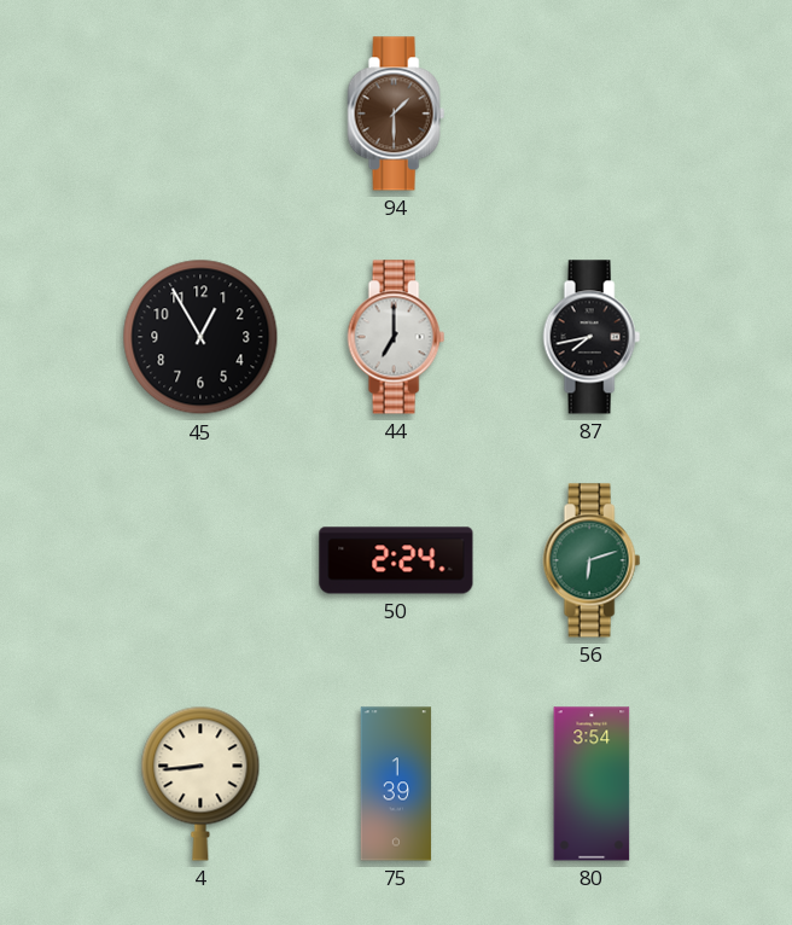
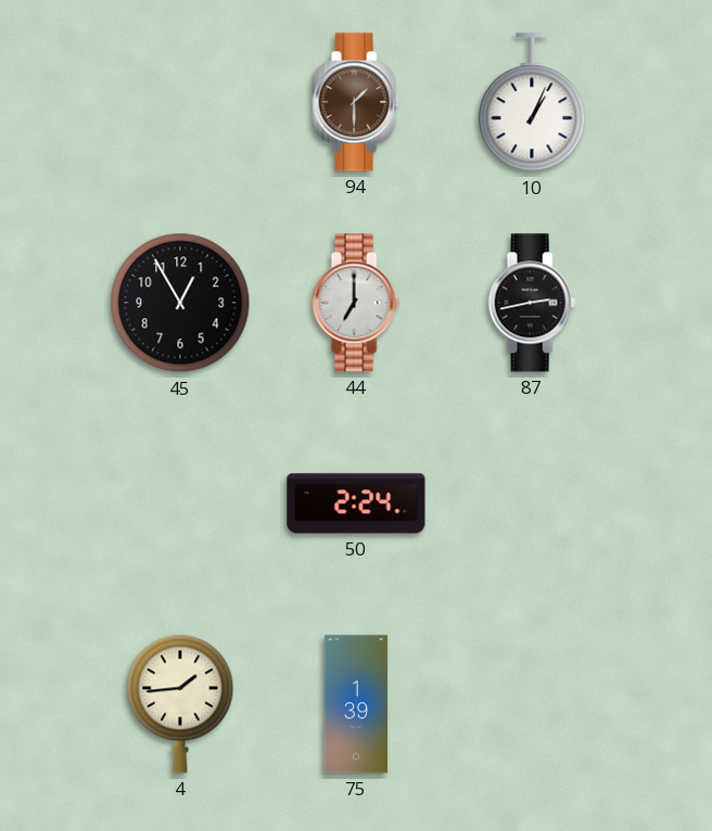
10: none -> 1:04
87: 7:43 -> 2:43
56: 6:12 -> none
4: 8:44 -> 1:44
80: 3:54 -> none
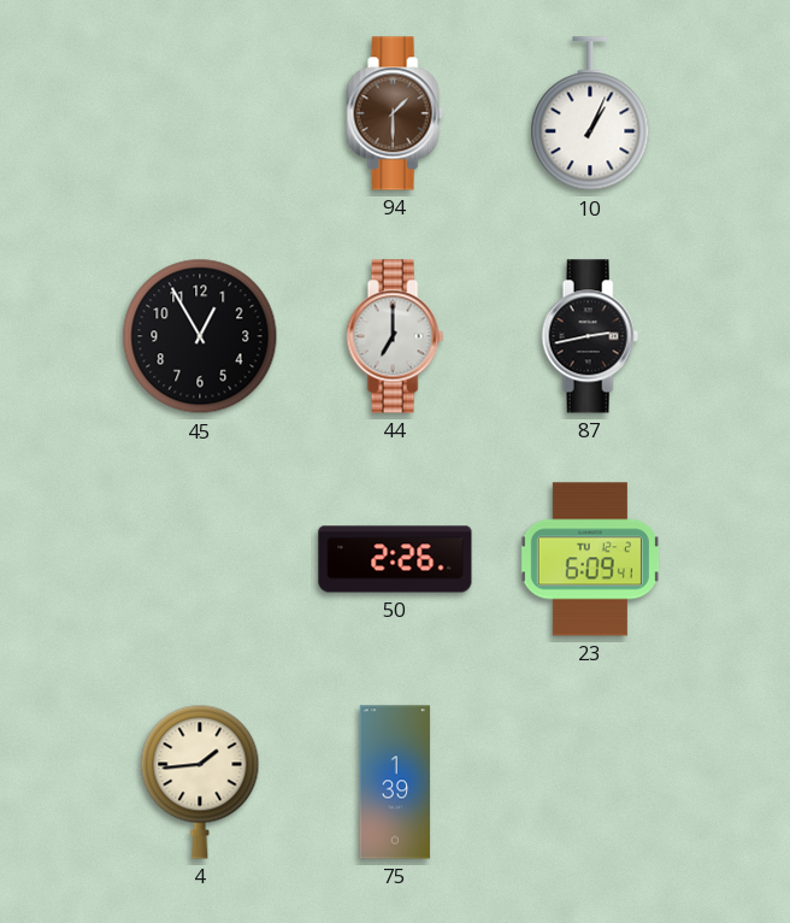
50: 2:24 -> 2:26
23: none -> 6:09
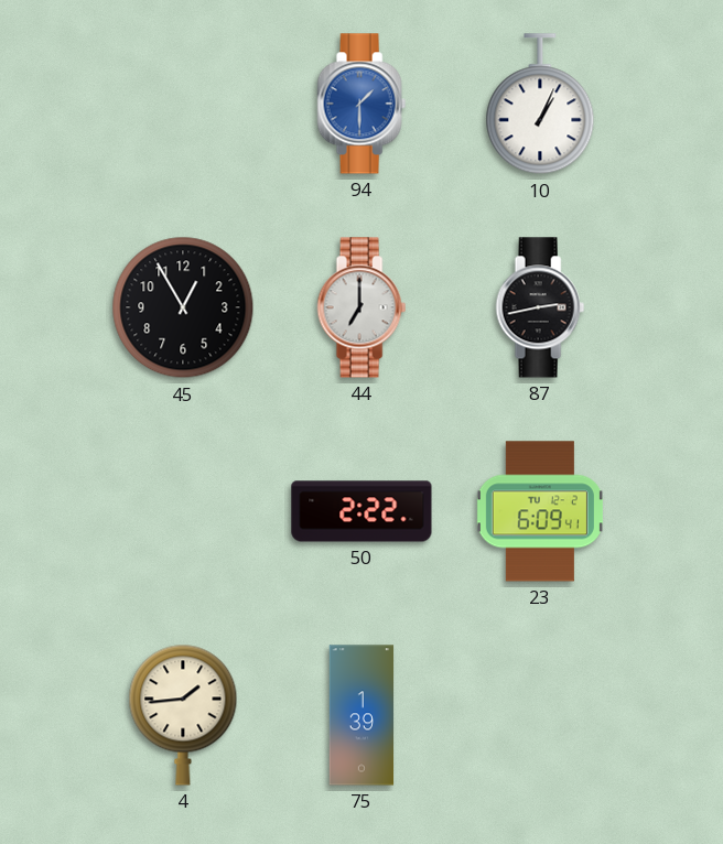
94 dial: brown -> blue
50: 2:26 -> 2:22
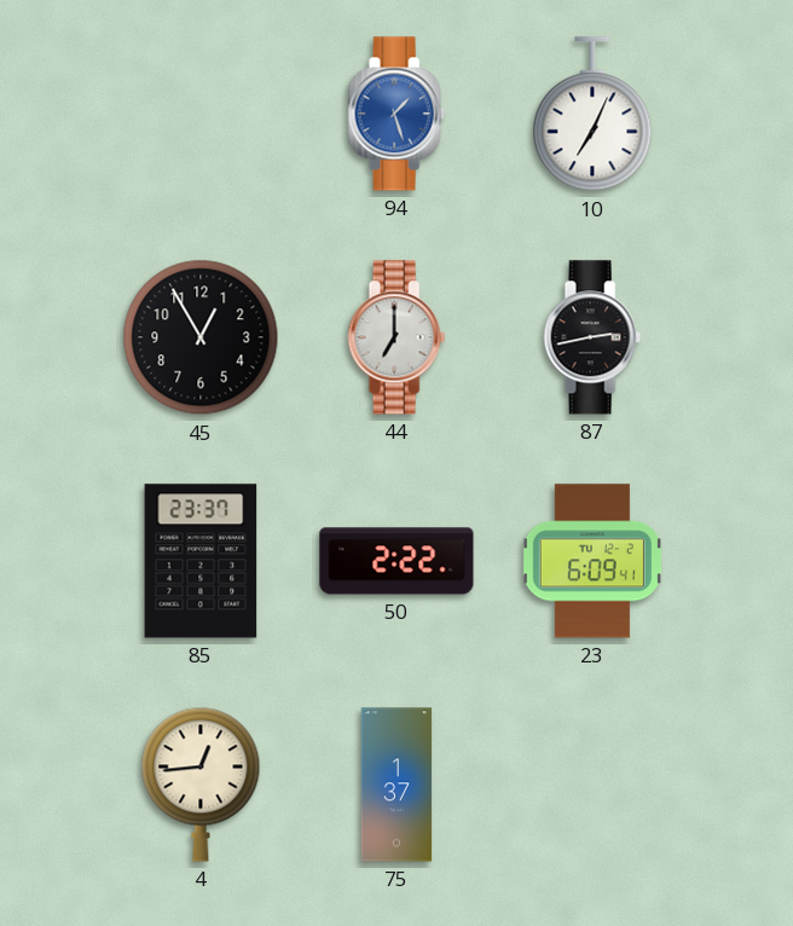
94: 1:30 -> 1:27
10: 1:04 -> 7:04
85: none -> 23:37
4: 1:44 -> 12:44
75: 1:39 -> 1:37
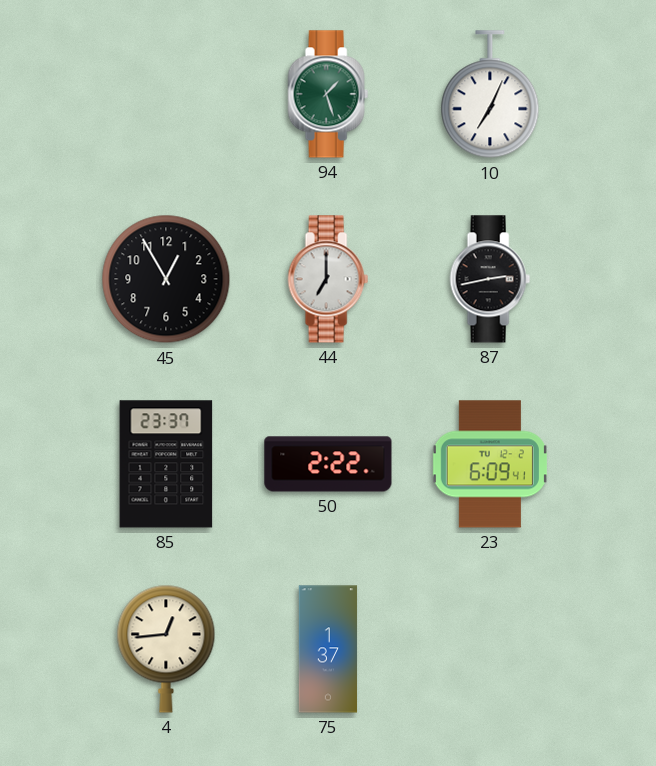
94 dial: blue -> green
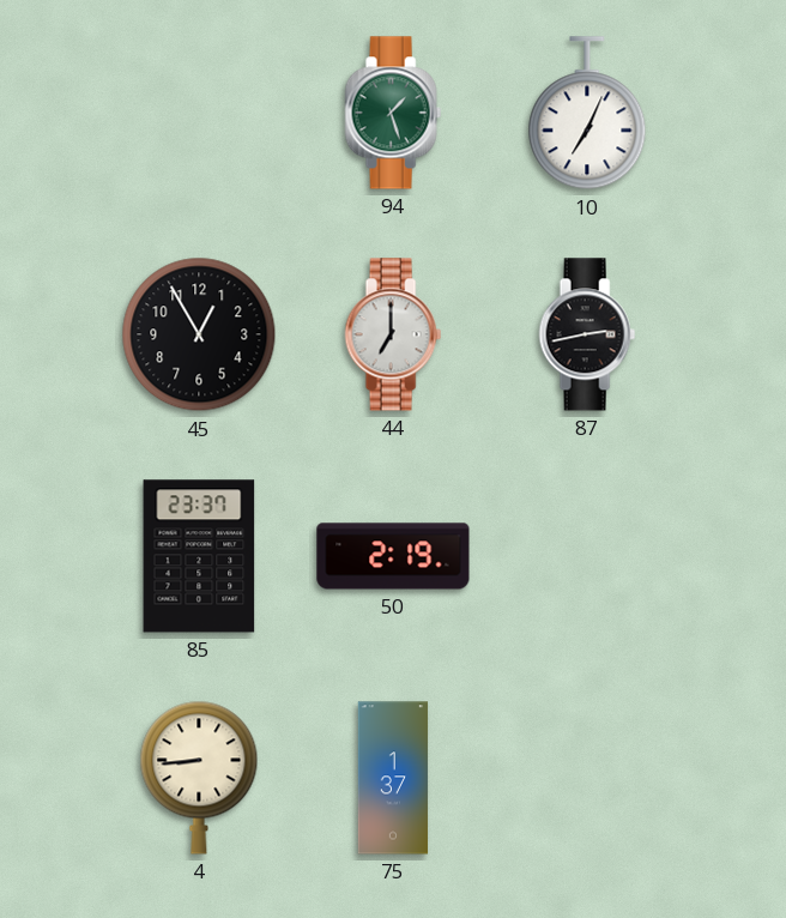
50: 2:22 -> 2:19
23: 6:09 -> none
4: 12:44 -> 8:44
